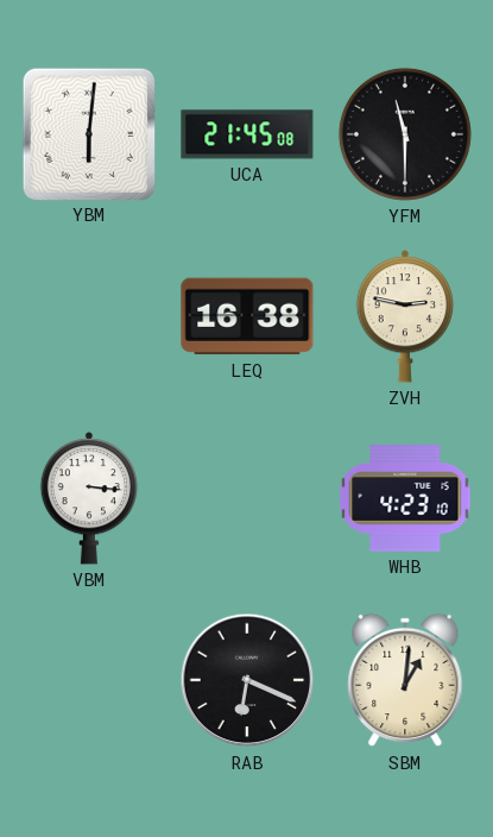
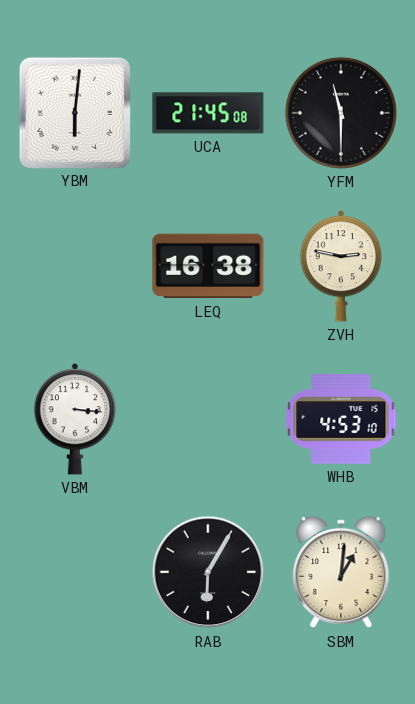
WHB: 4:23 -> 4:53
RAB: 6:19 -> 6:05
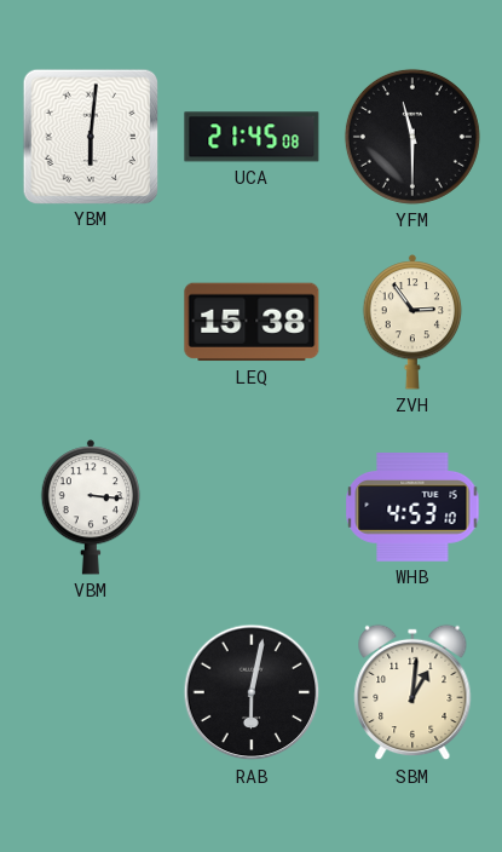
LEQ: 16:38 -> 15:38
ZVH: 2:47 -> 2:54
RAB: 6:05 -> 6:02
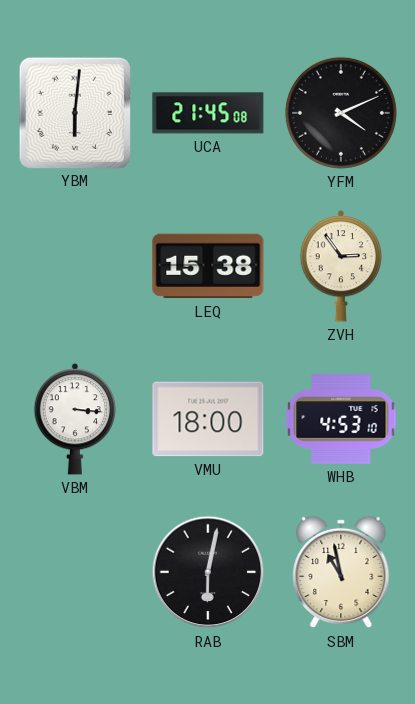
YFM: 11:30 -> 4:11
VMU: none -> 18:00
SBM: 1:01 -> 10:58
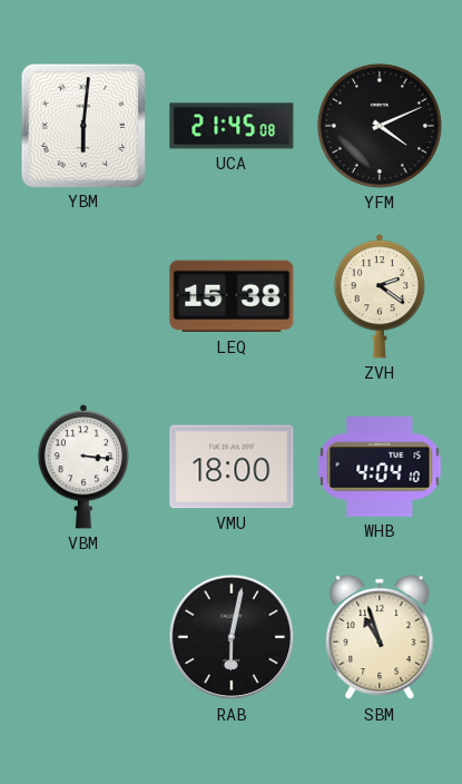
ZVH: 2:54 -> 2:21
WHB: 4:53 -> 4:04
SBM: 10:58 -> 10:57
